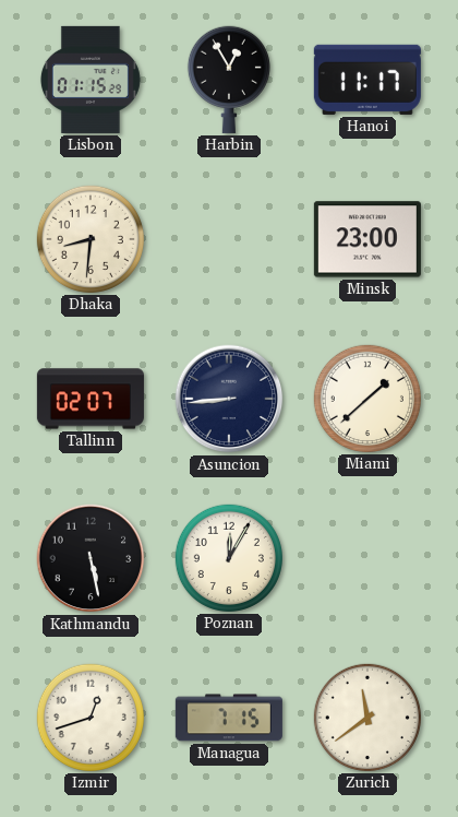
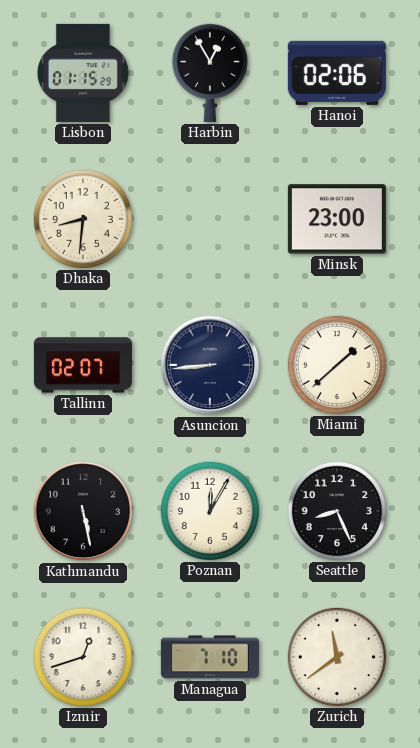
Hanoi: 11:17 -> 02:06
Seattle: none -> 8:26
Managua: 7:15 -> 7:10
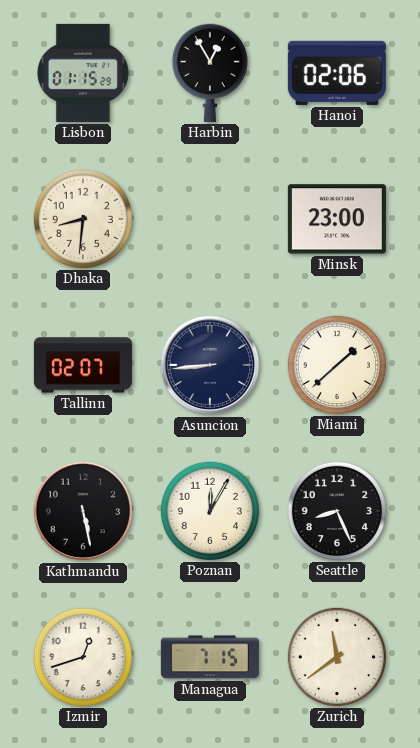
Managua: 7:10 -> 7:15
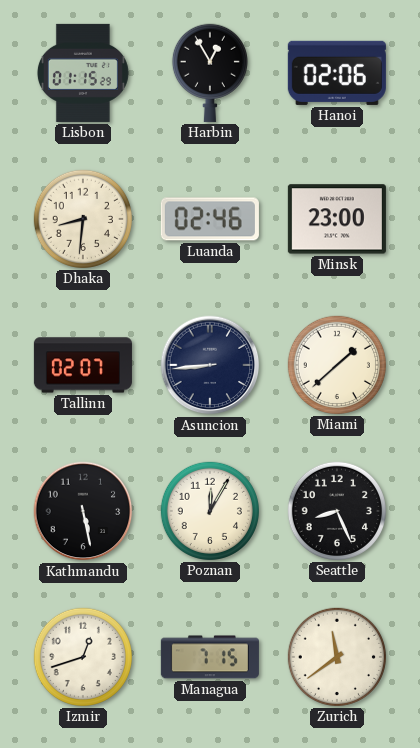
Luanda: none -> 02:46
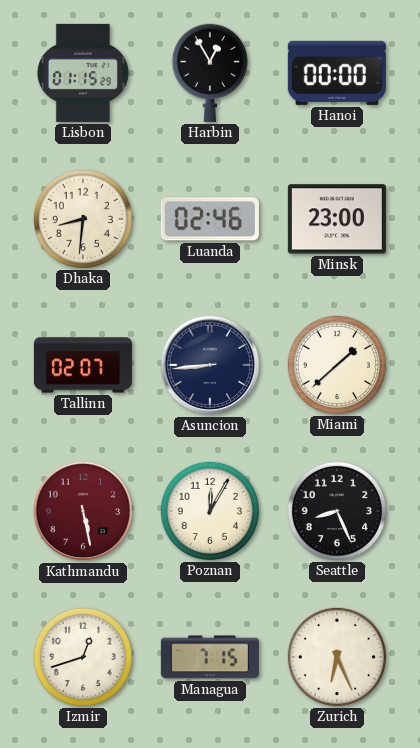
Hanoi: 02:06 -> 00:00
Kathmandu dial: black -> burgundy
Zurich: 11:39 -> 6:26
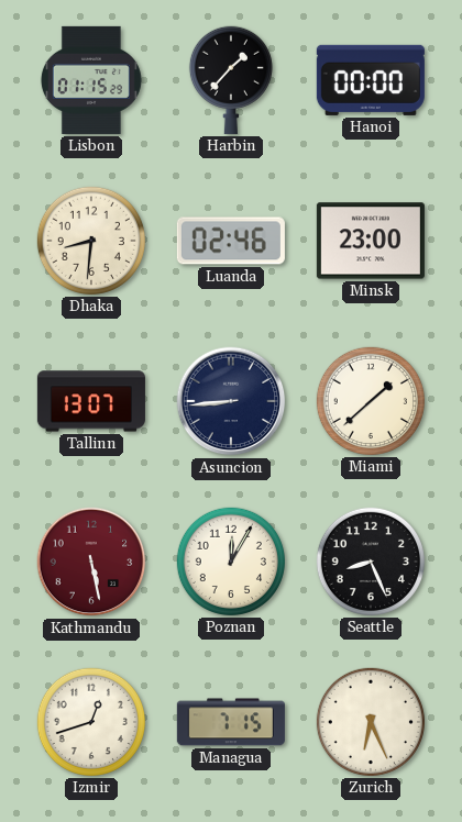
Harbin: 12:55 -> 1:37
Tallinn: 02:07 -> 13:07
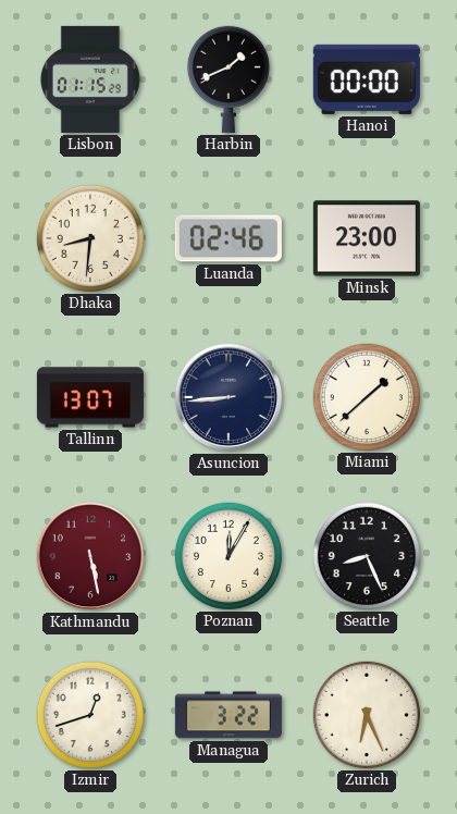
Harbin: 1:37 -> 1:41
Managua: 7:15 -> 3:22
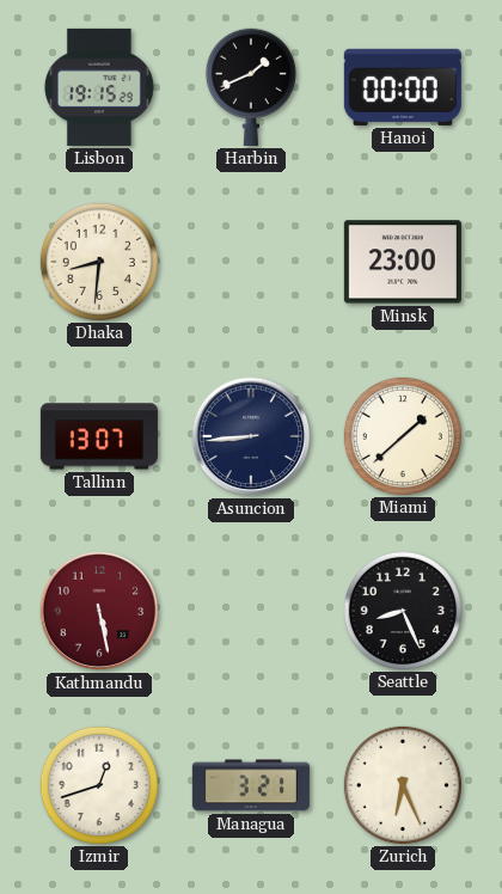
Lisbon: 01:15 -> 19:15
Luanda: 02:46 -> none
Poznan: 12:05 -> none
Managua: 3:22 -> 3:21
